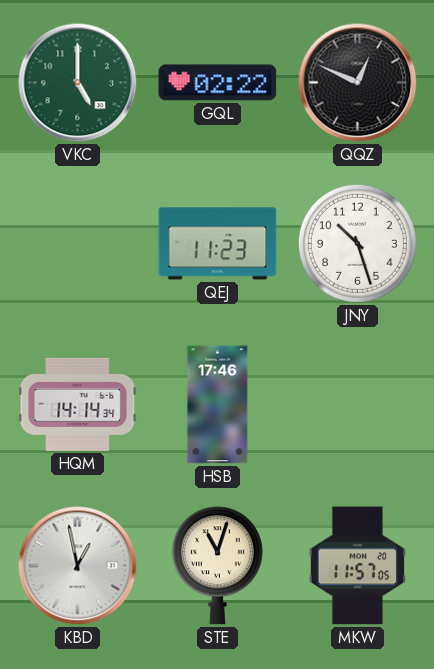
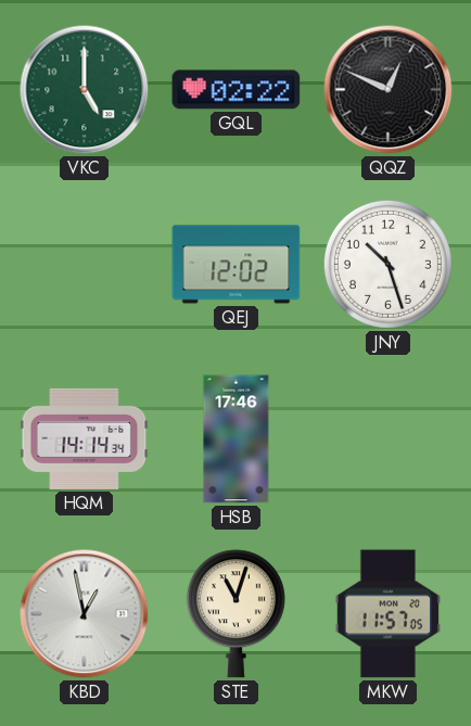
QEJ: 11:23 -> 12:02
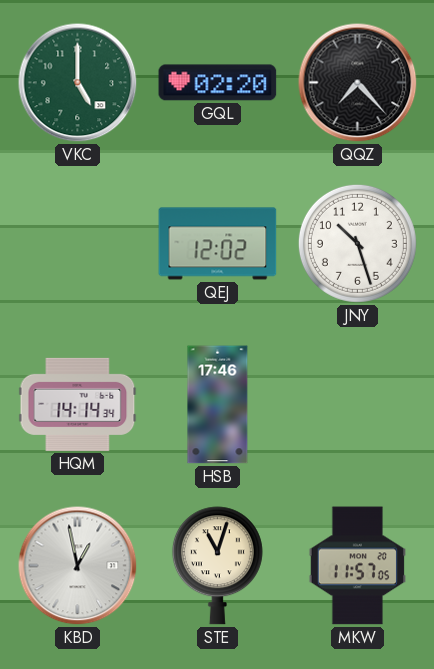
GQL: 02:22 -> 02:20
QQZ: 12:49 -> 7:23
